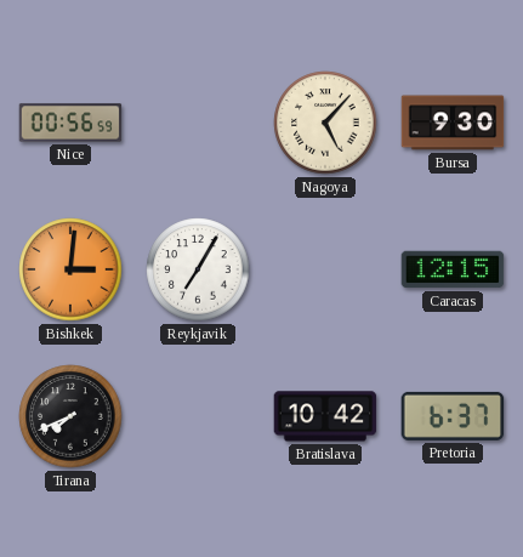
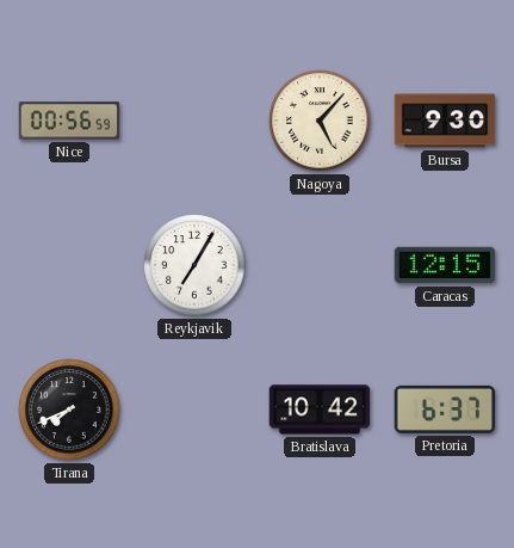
Bishkek: 3:01 -> none
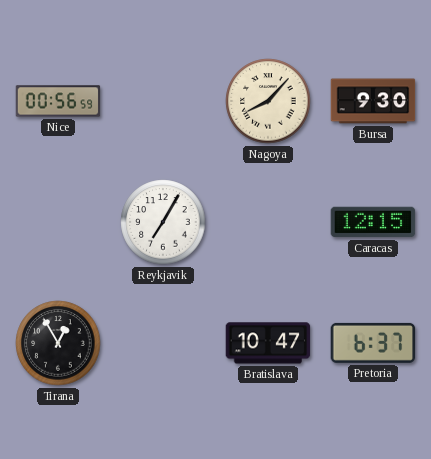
Nagoya: 5:07 -> 8:07
Tirana: 7:41 -> 12:55
Bratislava: 10:42 -> 10:47
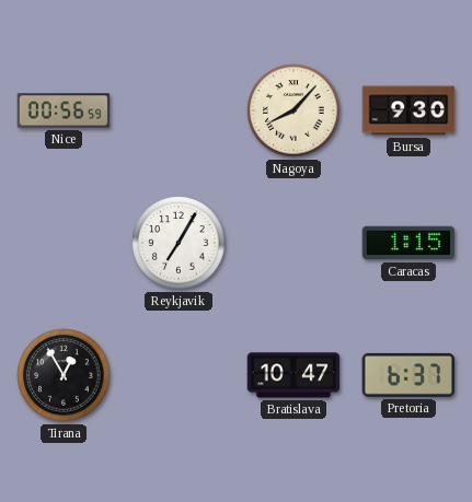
Caracas: 12:15 -> 1:15
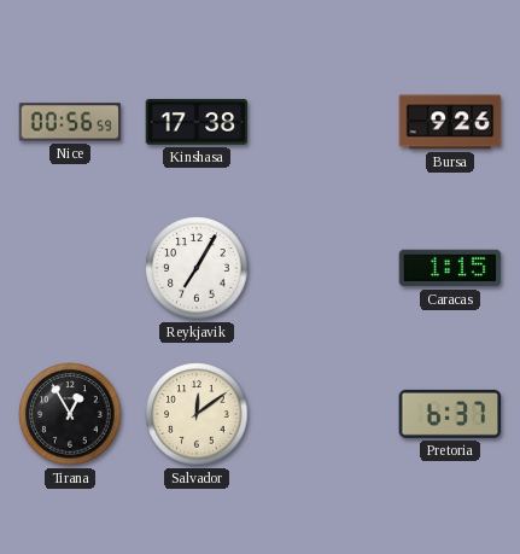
Kinshasa: none -> 17:38
Nagoya: 8:07 -> none
Bursa: 9:30 -> 9:26
Salvador: none -> 12:09
Bratislava: 10:47 -> none
